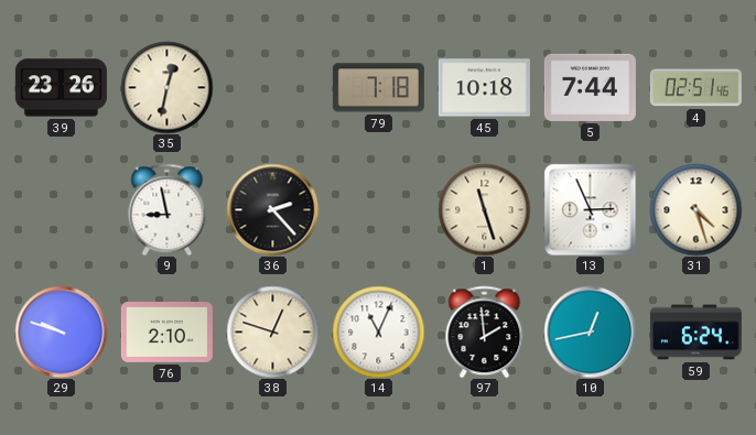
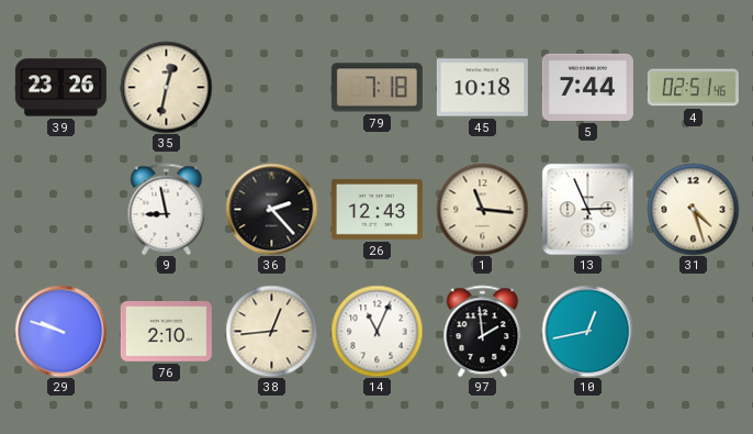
26: none -> 12:43
1: 11:27 -> 11:16
38: 12:48 -> 12:44
59: 6:24 -> none
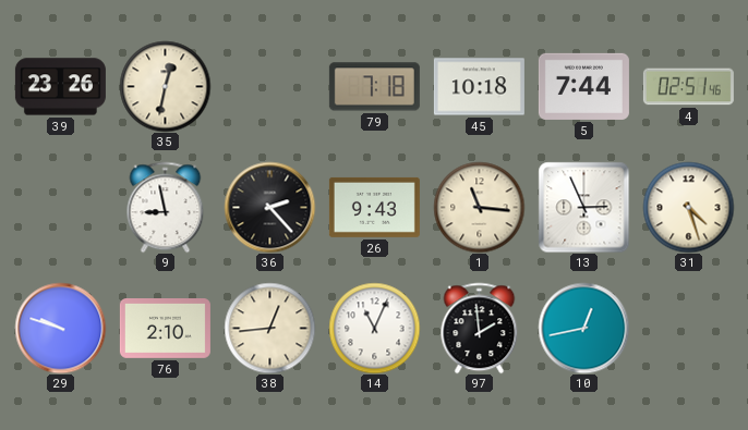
26: 12:43 -> 9:43
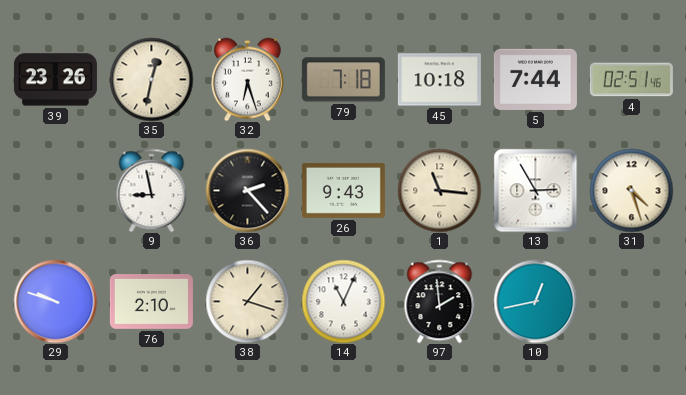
32: none -> 6:27
13: 2:56 -> 2:55
38: 12:44 -> 1:18
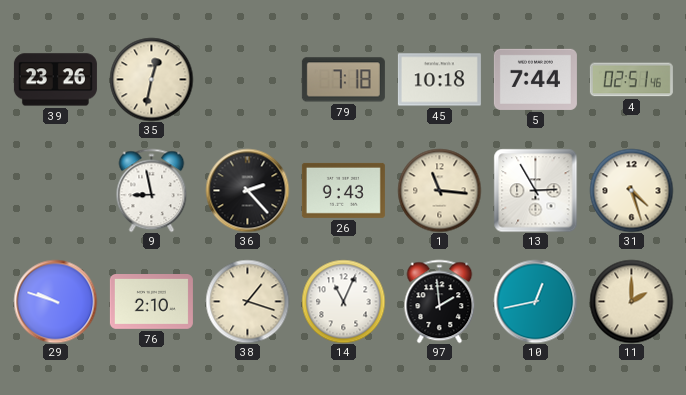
32: 6:27 -> none
11: none -> 2:00
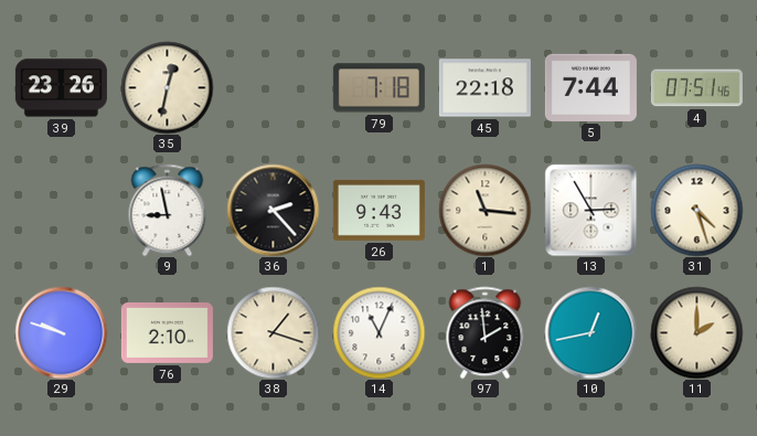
45: 10:18 -> 22:18
4: 02:51 -> 07:51
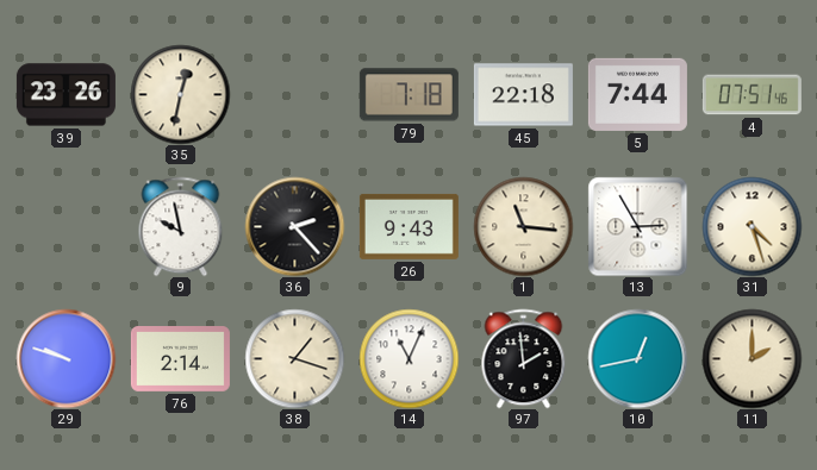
9: 8:58 -> 9:58
76: 2:10 -> 2:14
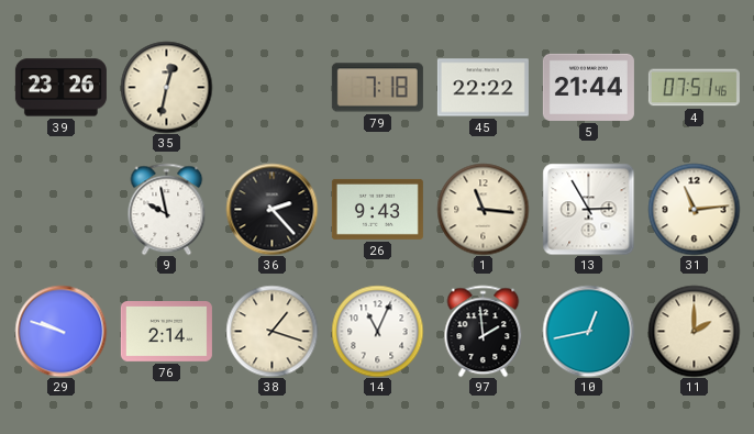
45: 22:18 -> 22:22
5: 7:44 -> 21:44
31: 4:27 -> 11:14
